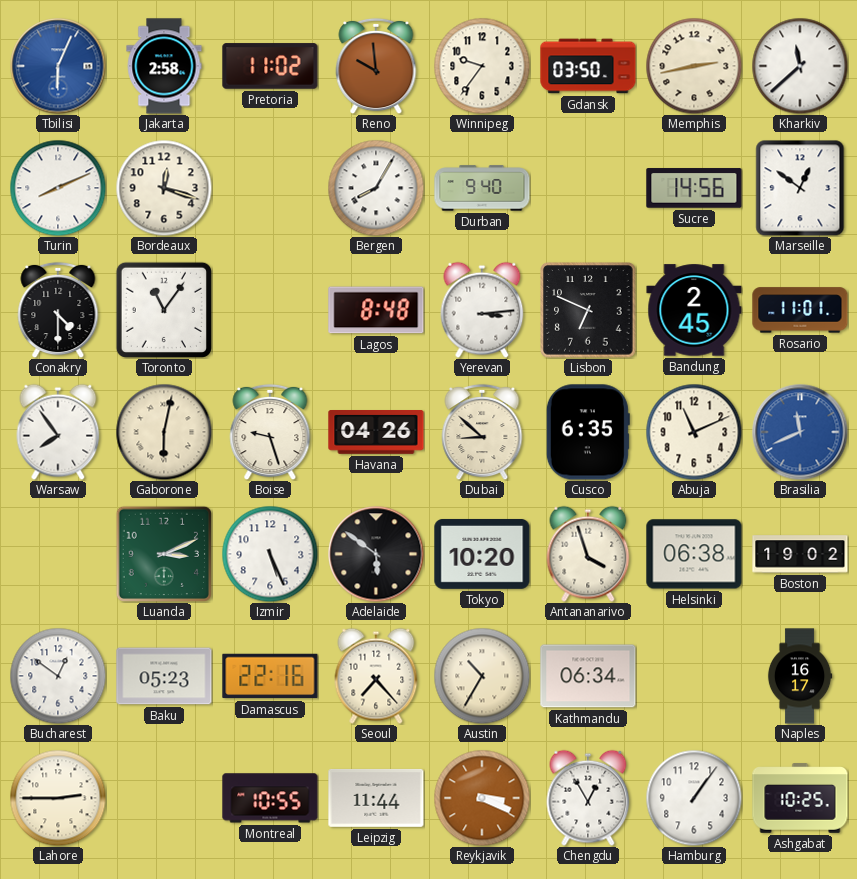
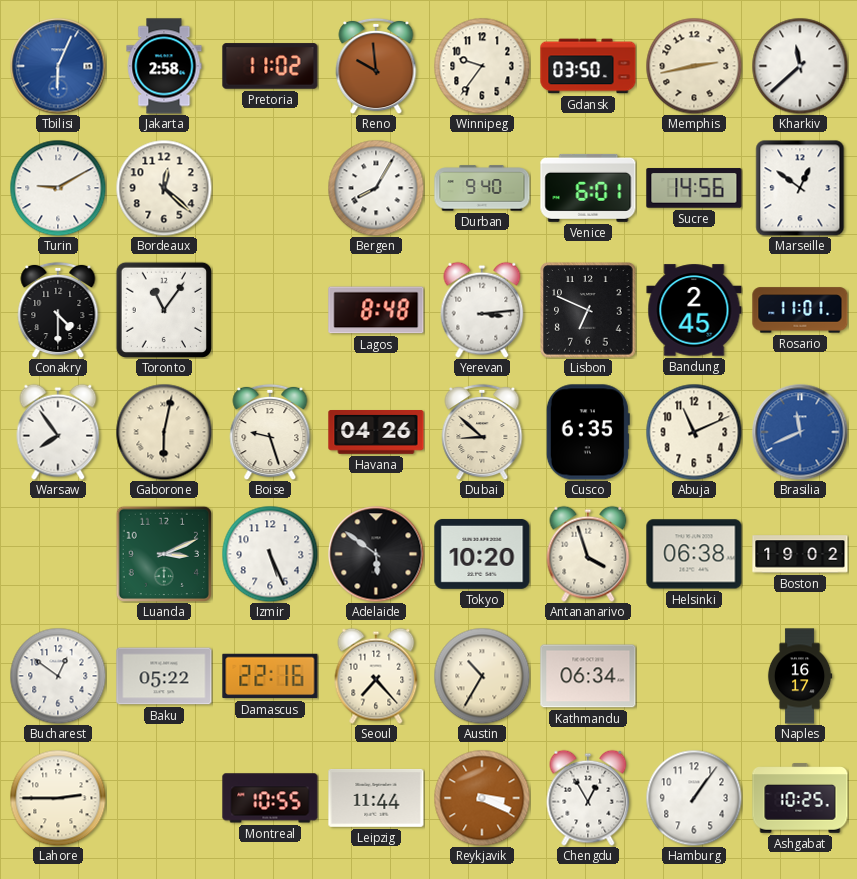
Turin: 8:11 -> 9:10
Bordeaux: 12:18 -> 12:22
Venice: none -> 6:01
Baku: 05:23 -> 05:22
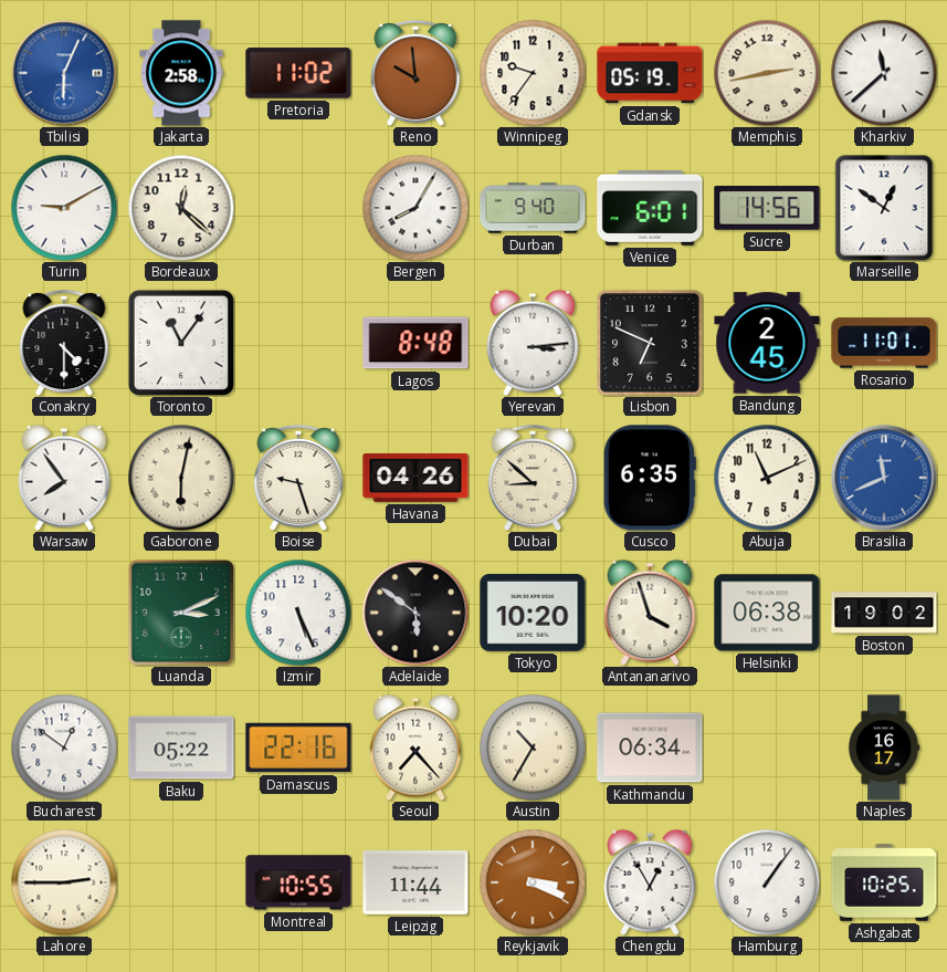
Gdansk: 03:50 -> 05:19
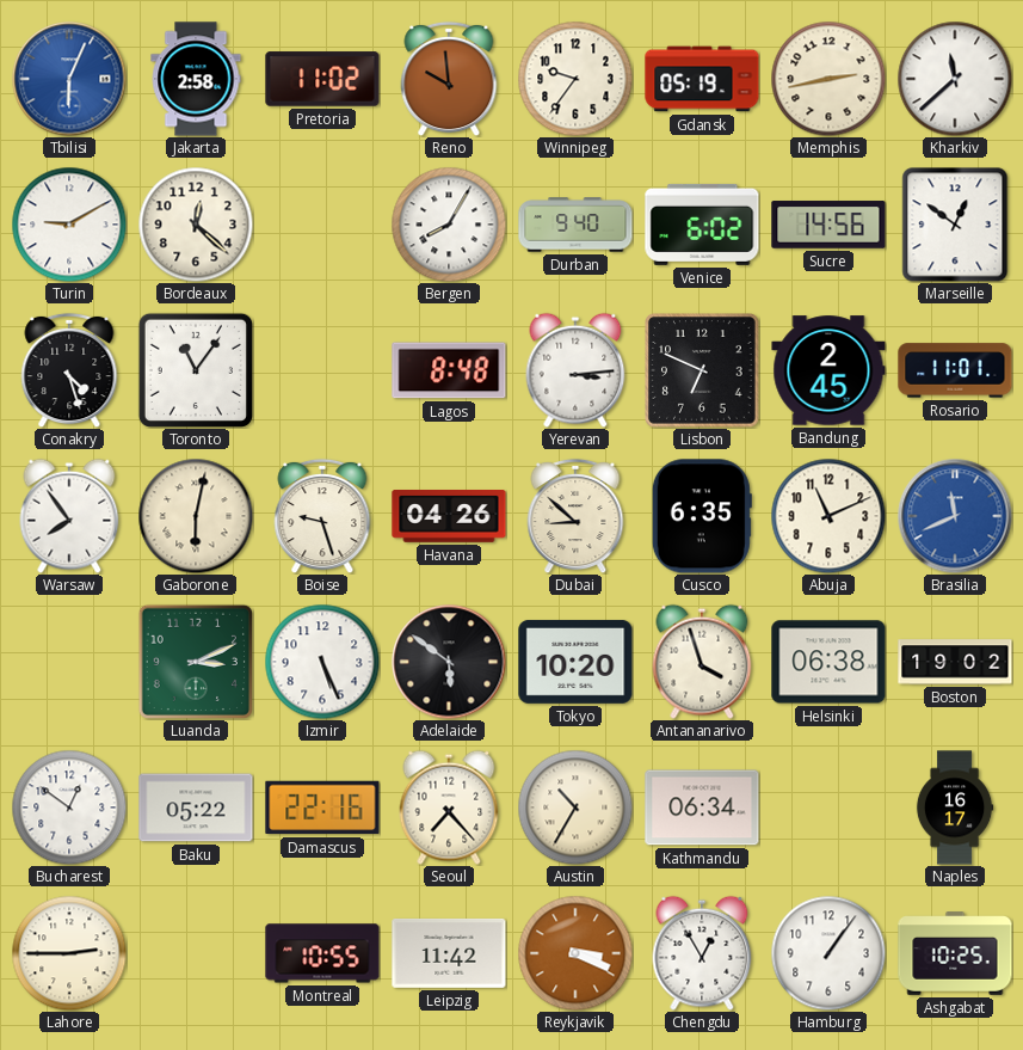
Venice: 6:01 -> 6:02
Conakry: 4:30 -> 4:27
Leipzig: 11:44 -> 11:42
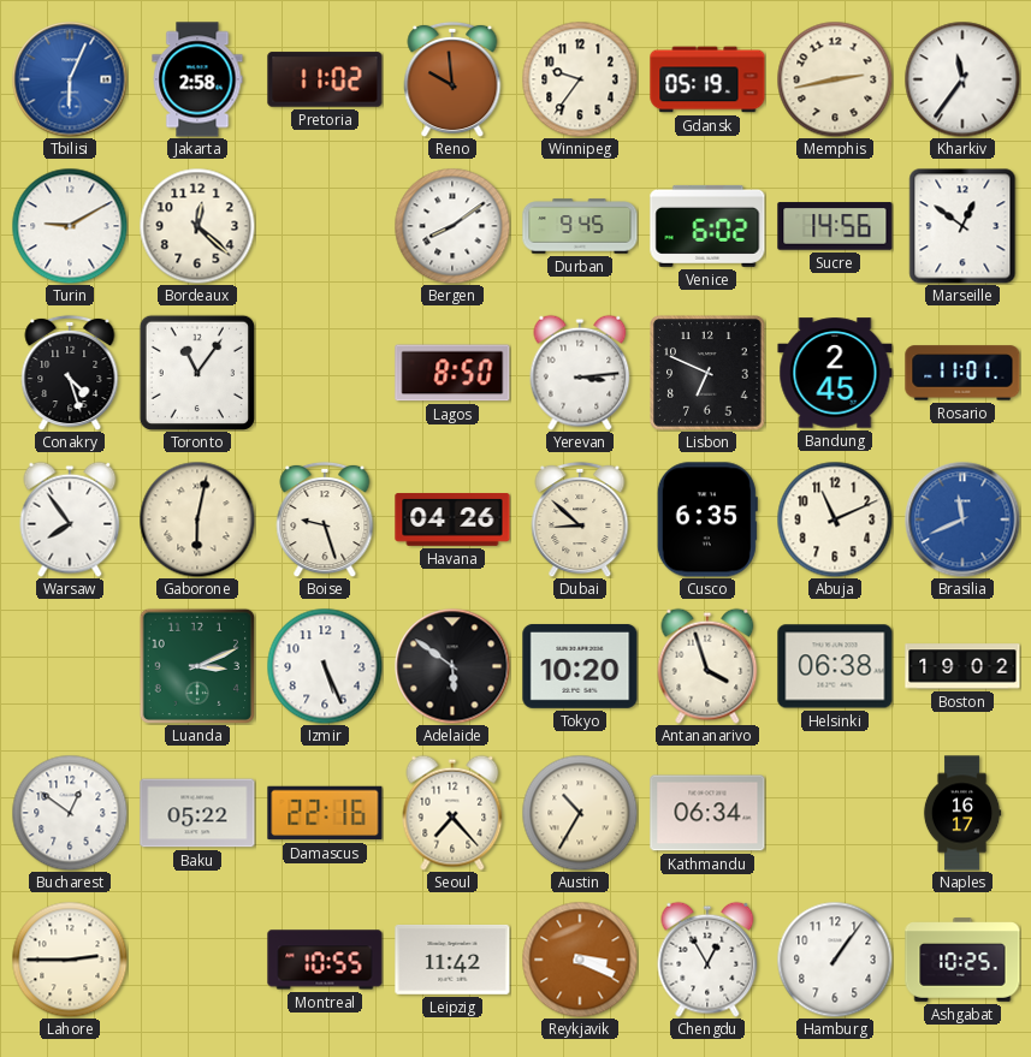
Kharkiv: 11:38 -> 11:36
Bergen: 8:05 -> 8:09
Durban: 9:40 -> 9:45
Lagos: 8:48 -> 8:50
